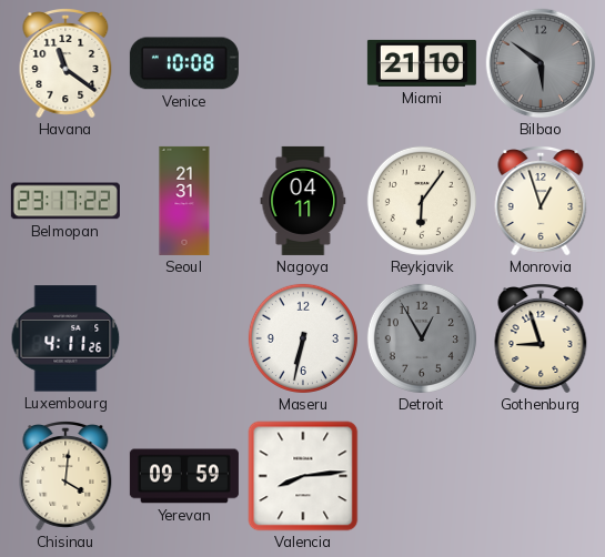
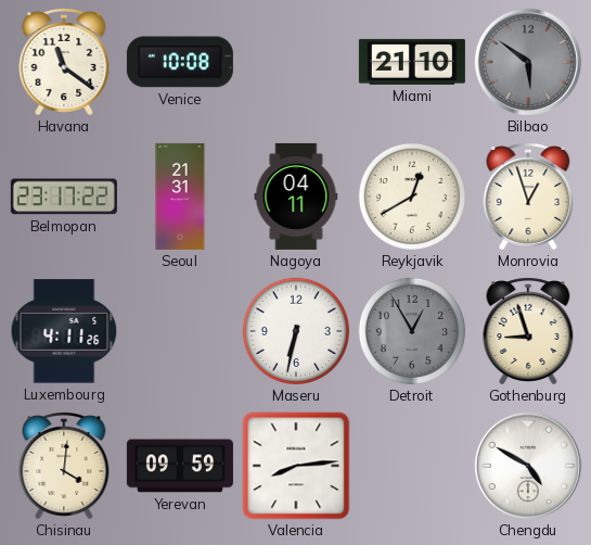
Reykjavik: 6:06 -> 12:40
Chengdu: none -> 4:50
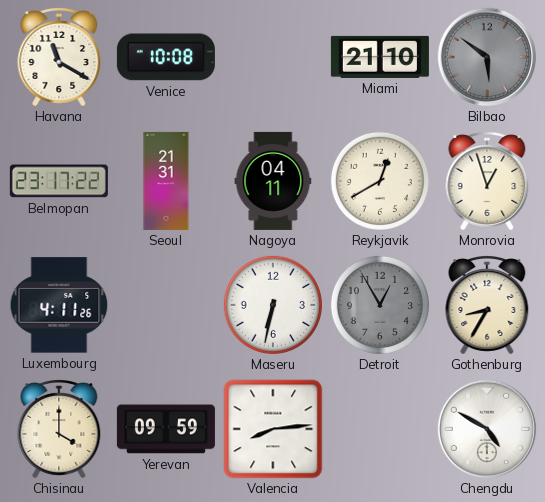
Havana: 11:21 -> 11:20
Gothenburg: 8:57 -> 8:35
Chisinau: 4:01 -> 4:00
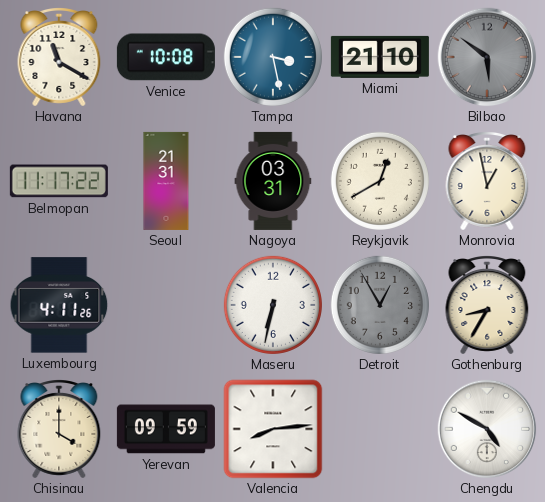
Tampa: none -> 3:28
Belmopan: 23:17 -> 11:17
Nagoya: 04:11 -> 03:31
Monrovia: 12:57 -> 12:58
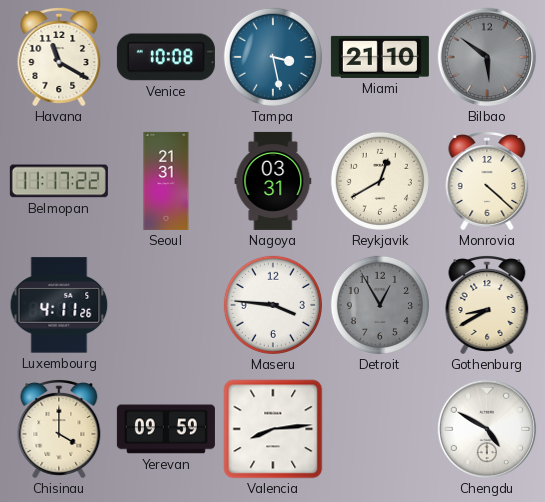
Monrovia: 12:58 -> 4:22
Maseru: 6:32 -> 3:46
Gothenburg: 8:35 -> 8:40
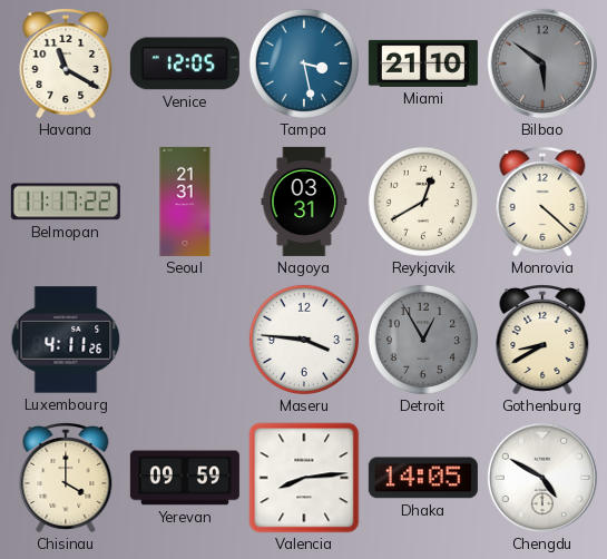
Venice: 10:08 -> 12:05
Dhaka: none -> 14:05
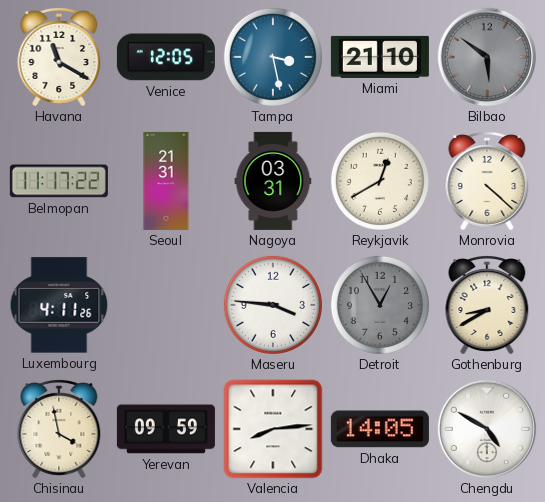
Chisinau: 4:00 -> 3:58
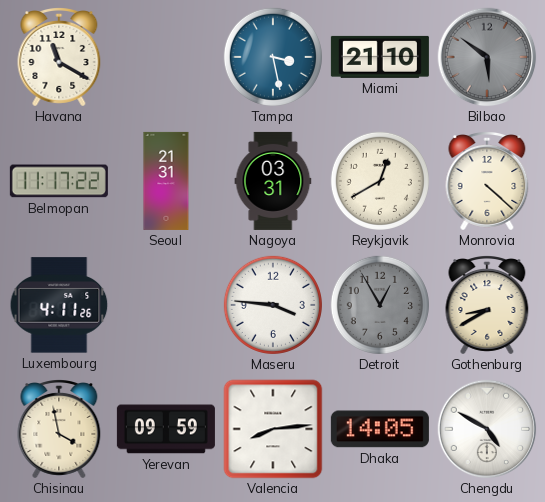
Venice: 12:05 -> none
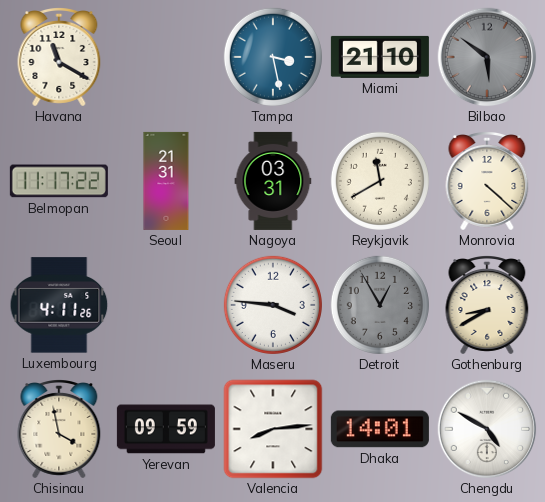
Reykjavik: 12:40 -> 11:40
Dhaka: 14:05 -> 14:01
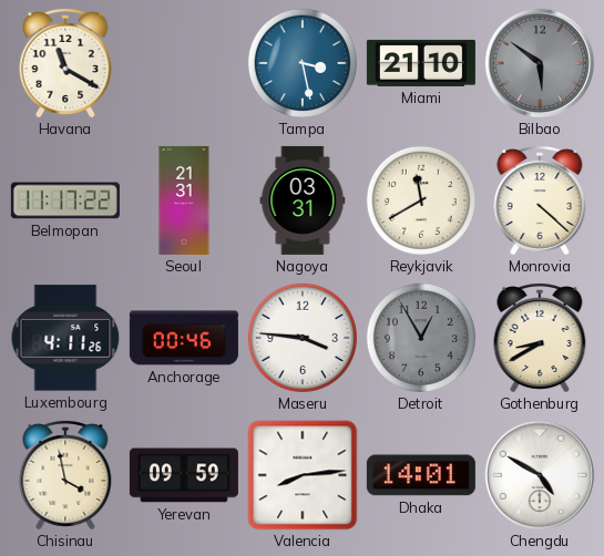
Anchorage: none -> 00:46
